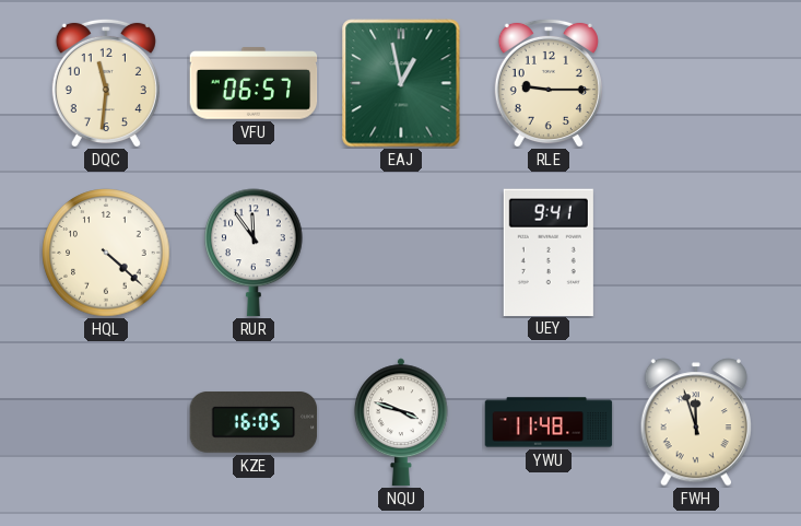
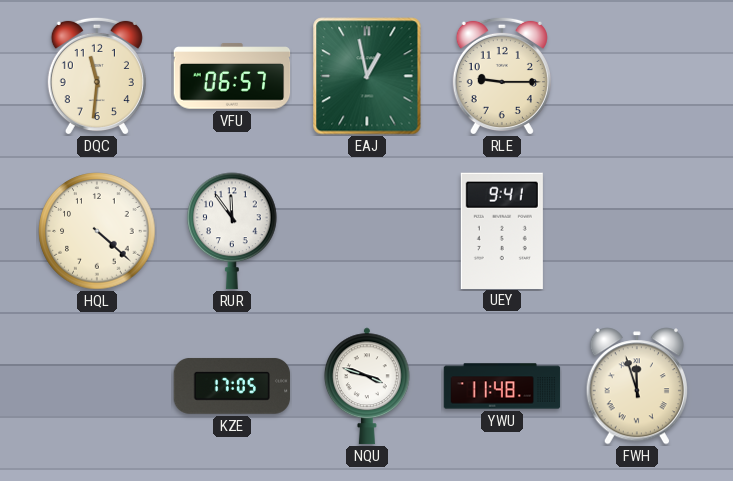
KZE: 16:05 -> 17:05
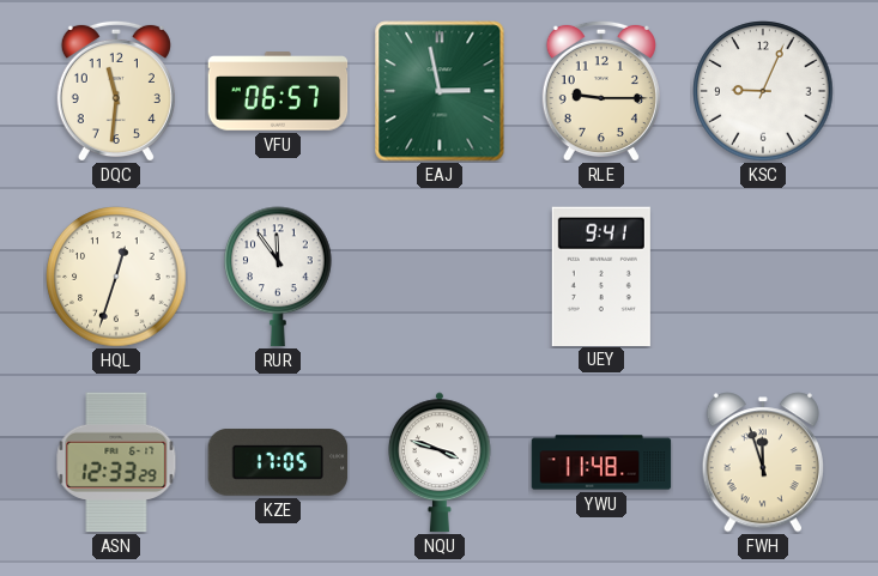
EAJ: 12:58 -> 2:58
KSC: none -> 9:04
HQL: 4:22 -> 12:33
ASN: none -> 12:33
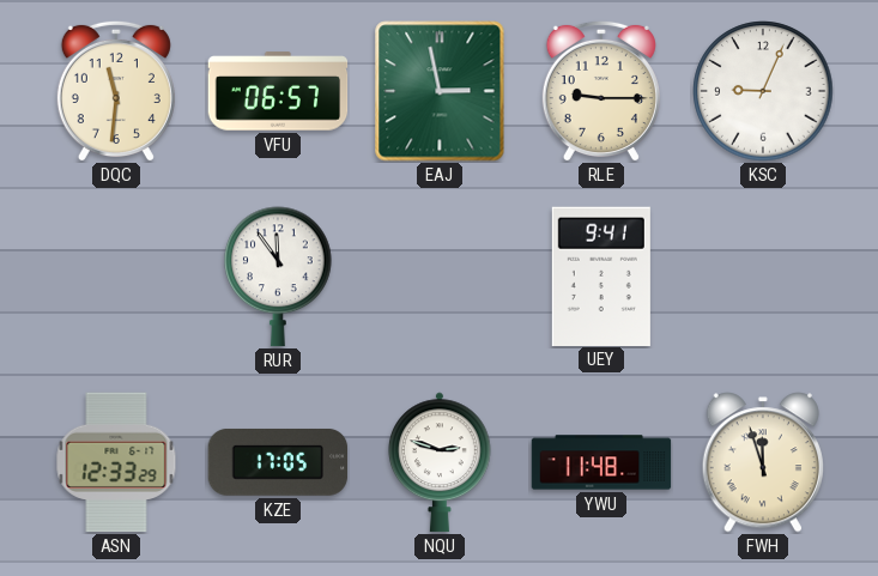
HQL: 12:33 -> none
NQU: 3:48 -> 2:48
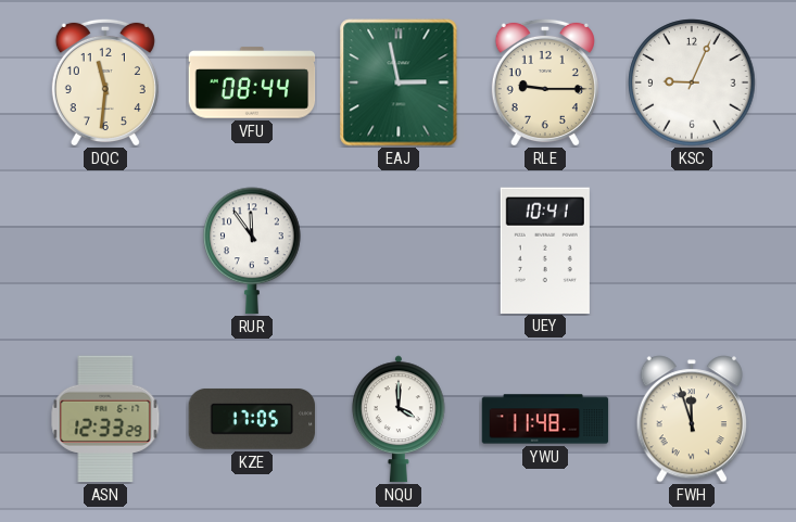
VFU: 06:57 -> 08:44
UEY: 9:41 -> 10:41
NQU: 2:48 -> 4:00
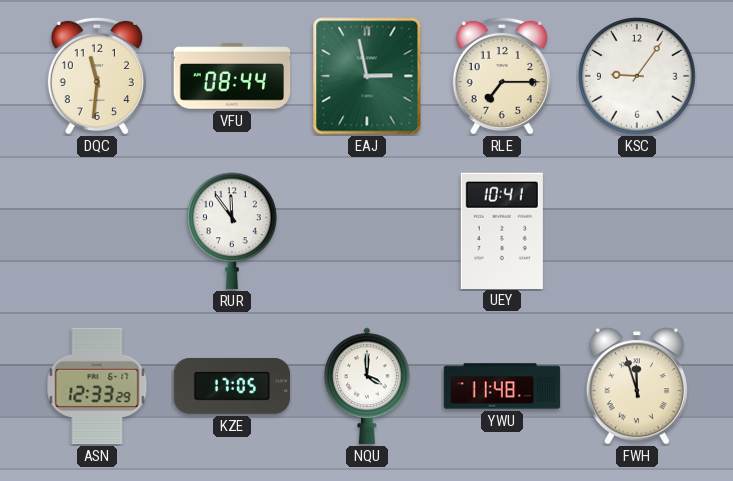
RLE: 9:15 -> 7:15
KSC: 9:04 -> 9:06
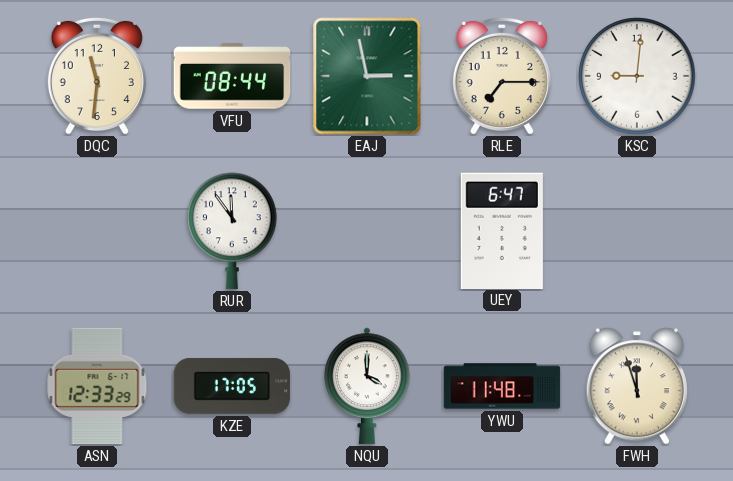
KSC: 9:06 -> 9:01
UEY: 10:41 -> 6:47
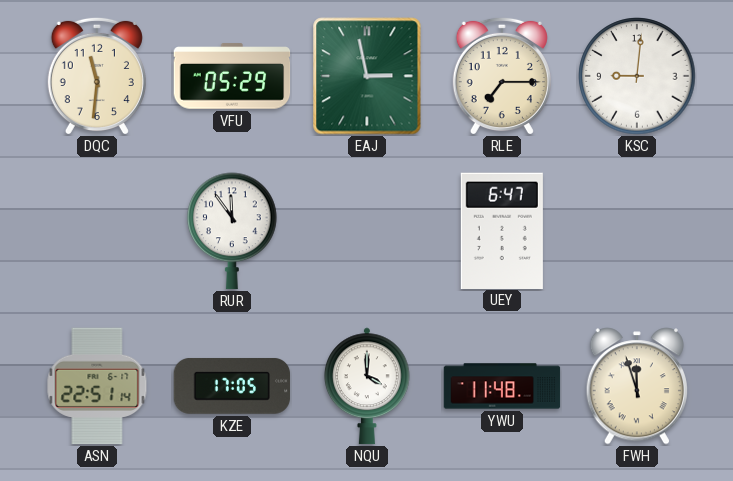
VFU: 08:44 -> 05:29
ASN: 12:33 -> 22:51
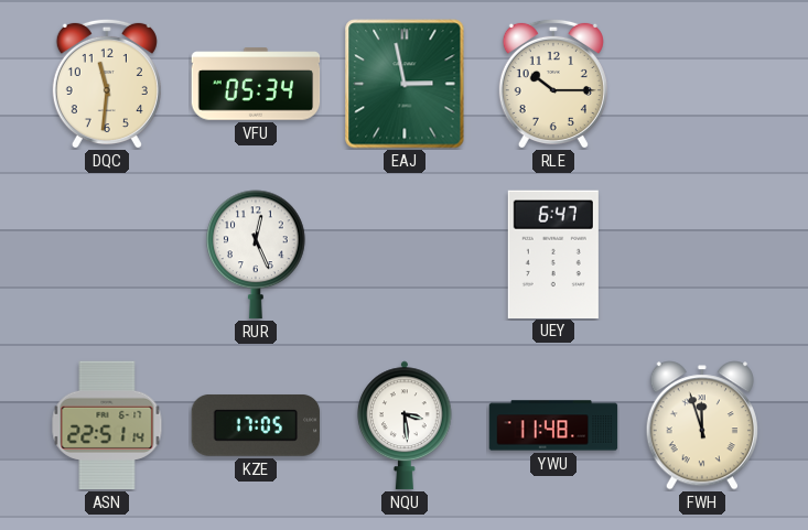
VFU: 05:29 -> 05:34
RLE: 7:15 -> 10:15
KSC: 9:01 -> none
RUR: 11:54 -> 12:26
NQU: 4:00 -> 3:29
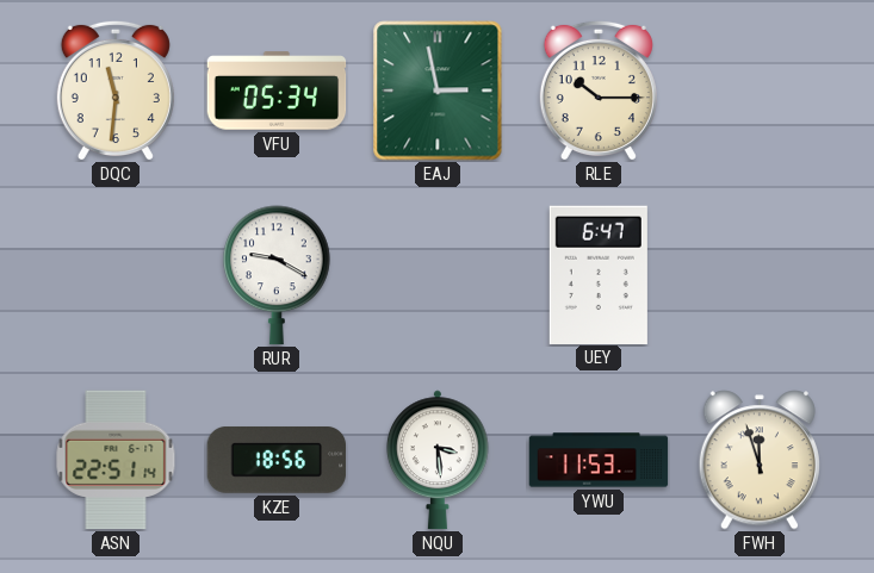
RUR: 12:26 -> 9:20
KZE: 17:05 -> 18:56
YWU: 11:48 -> 11:53
